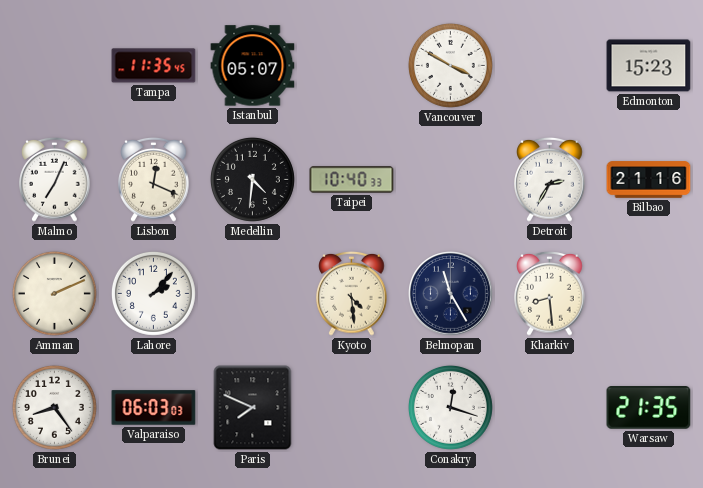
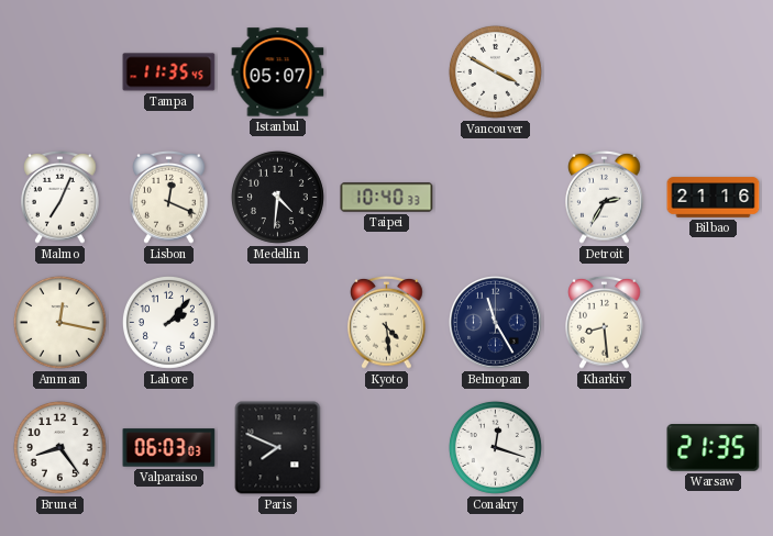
Edmonton: 15:23 -> none
Amman: 2:11 -> 12:17
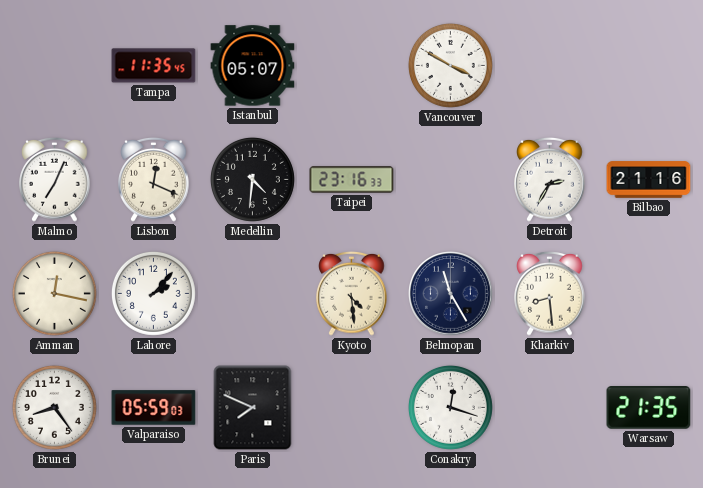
Taipei: 10:40 -> 23:16
Valparaiso: 06:03 -> 05:59
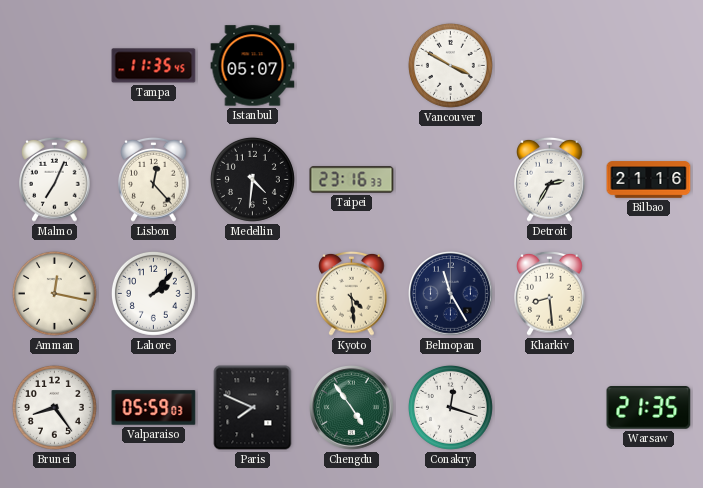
Lisbon: 12:19 -> 12:23
Chengdu: none -> 4:54
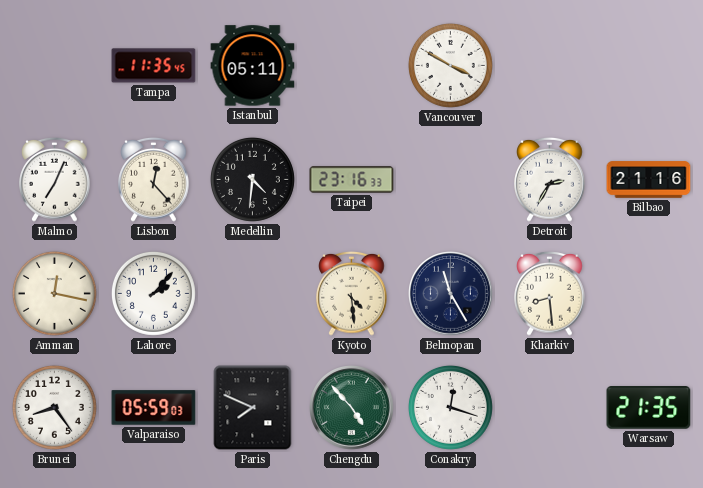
Istanbul: 05:07 -> 05:11
Chengdu: 4:54 -> 4:53
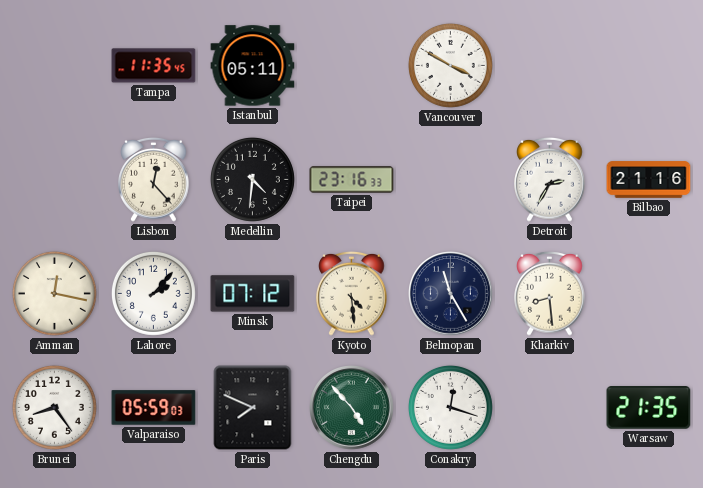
Malmo: 7:04 -> none
Minsk: none -> 07:12
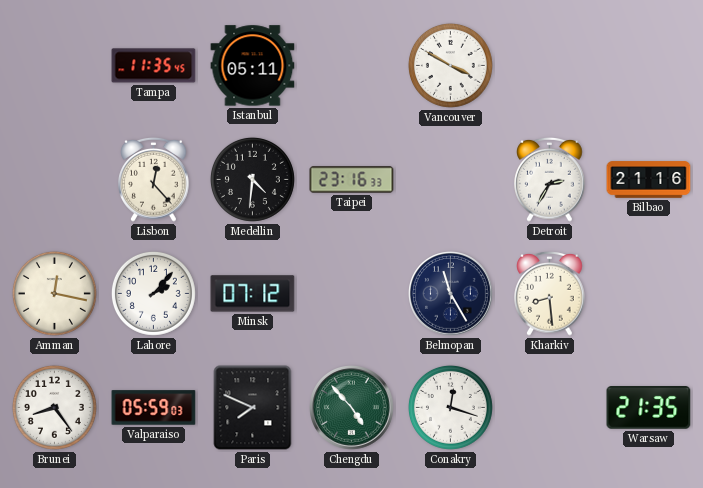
Kyoto: 4:29 -> none
